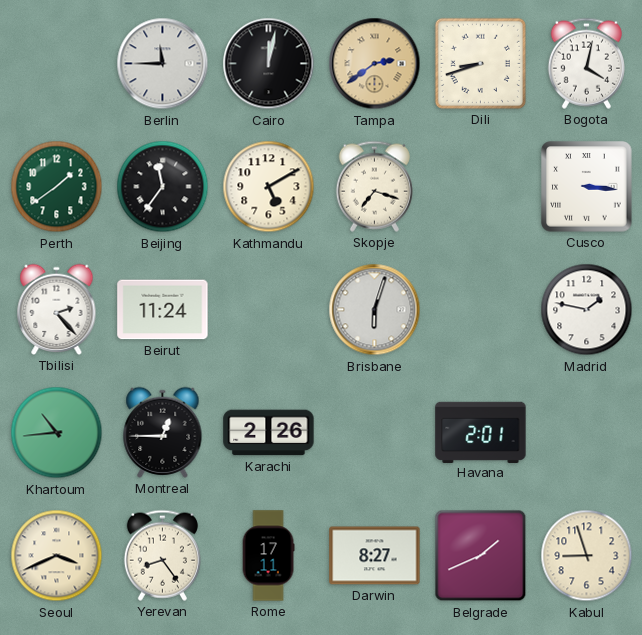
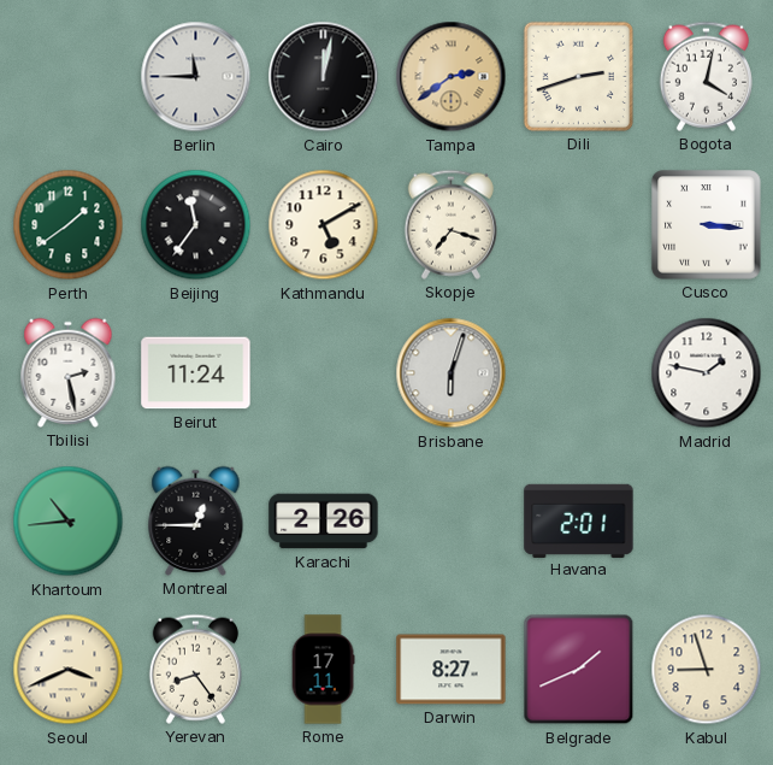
Dili: 8:42 -> 2:42
Tbilisi: 2:23 -> 2:28
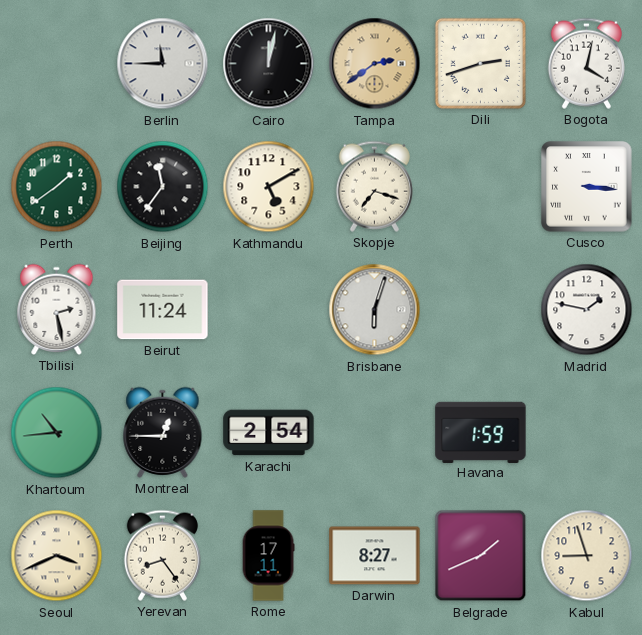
Karachi: 2:26 -> 2:54
Havana: 2:01 -> 1:59
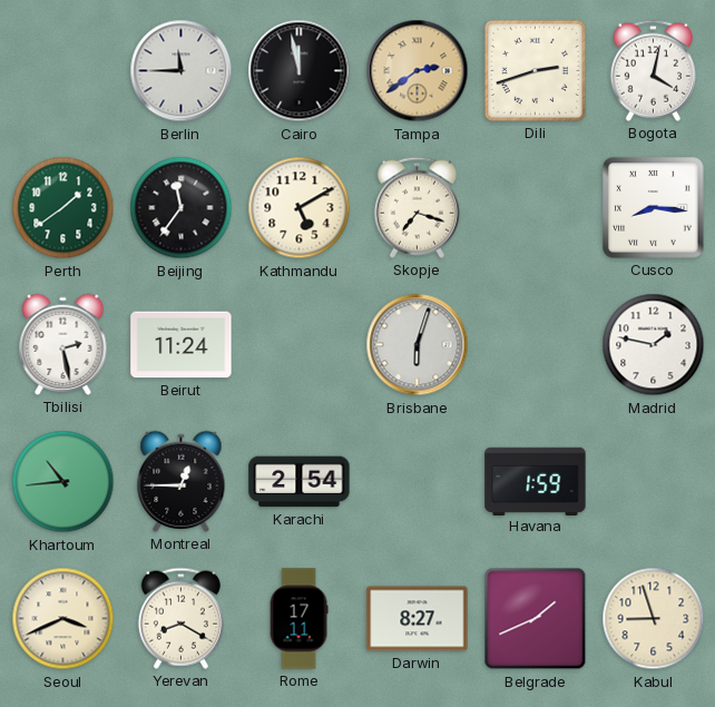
Cairo: 12:02 -> 11:58
Cusco: 3:16 -> 8:16
Yerevan: 8:24 -> 8:20
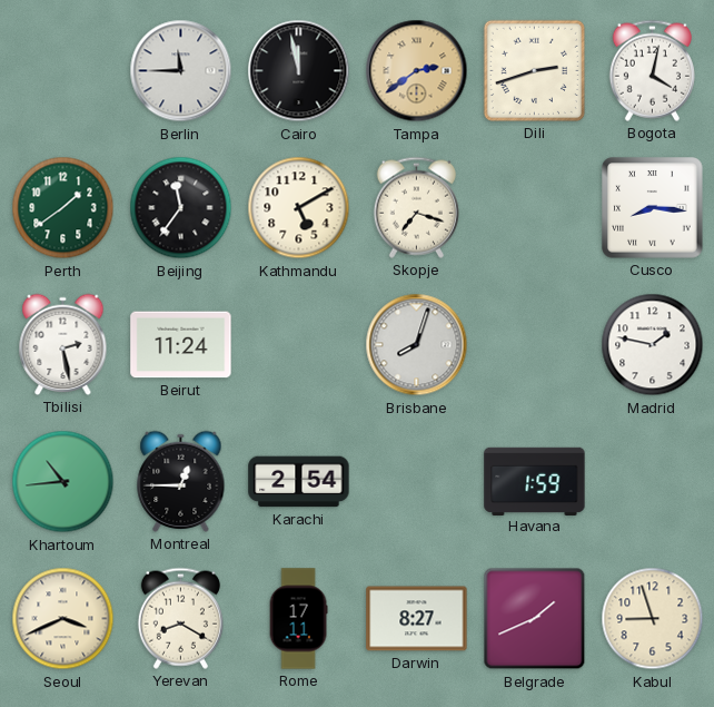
Brisbane: 6:03 -> 8:03
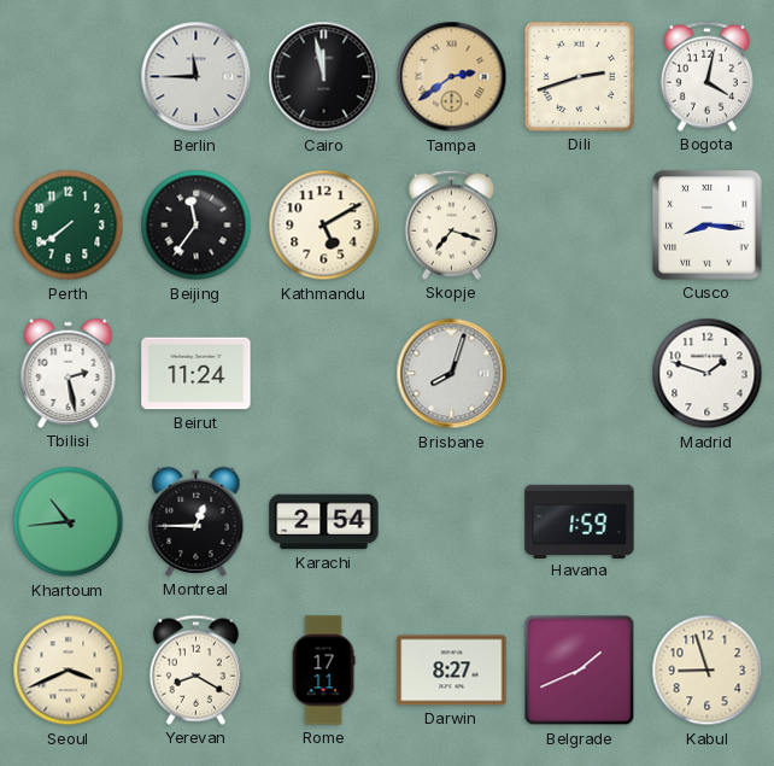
Perth: 1:39 -> 7:39
Madrid: 1:47 -> 1:48
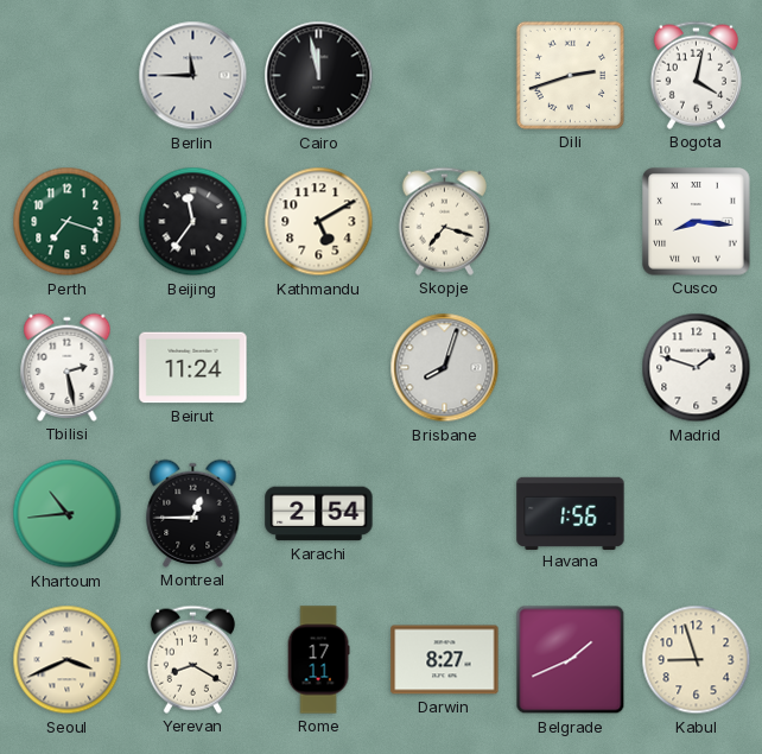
Tampa: 2:39 -> none
Perth: 7:39 -> 7:18
Havana: 1:59 -> 1:56
